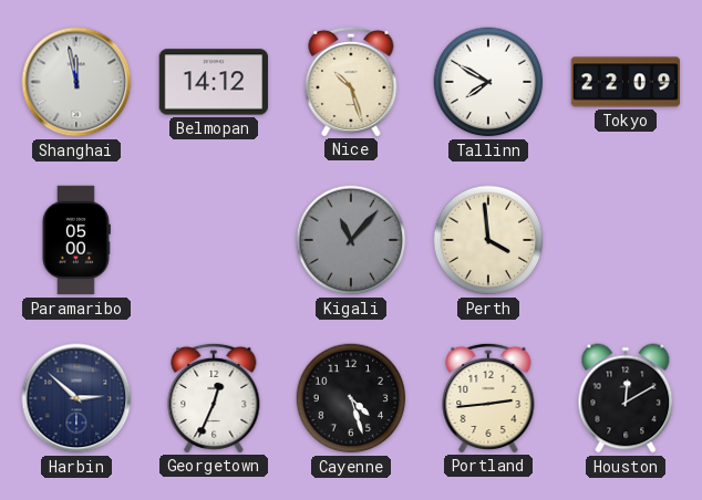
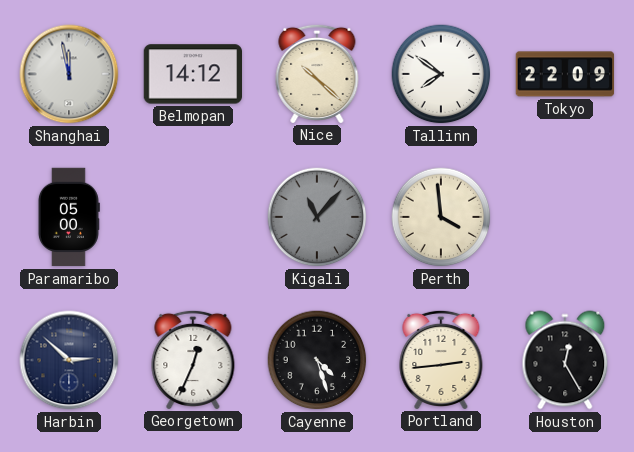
Nice: 10:27 -> 10:22
Tallinn: 7:50 -> 7:51
Houston: 12:10 -> 12:25
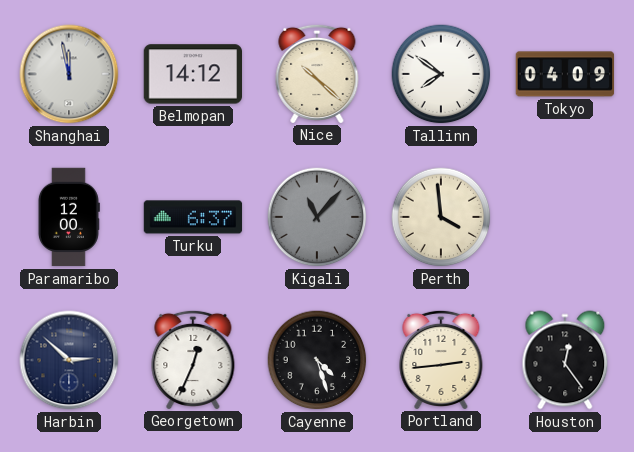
Tokyo: 22:09 -> 04:09
Paramaribo: 05:00 -> 12:00
Turku: none -> 6:37
Houston: 12:25 -> 12:24
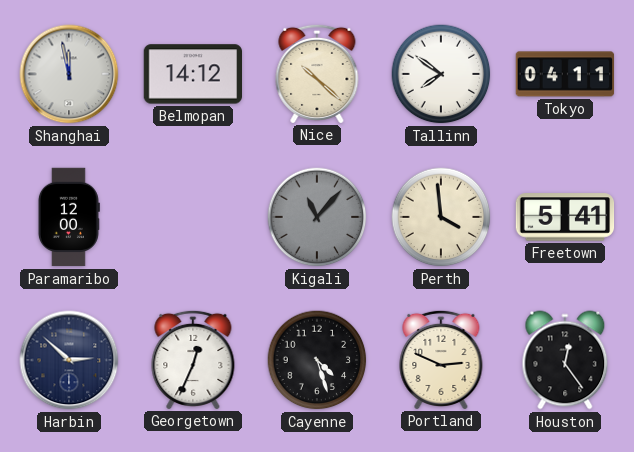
Tokyo: 04:09 -> 04:11
Turku: 6:37 -> none
Freetown: none -> 5:41
Portland: 2:44 -> 2:49
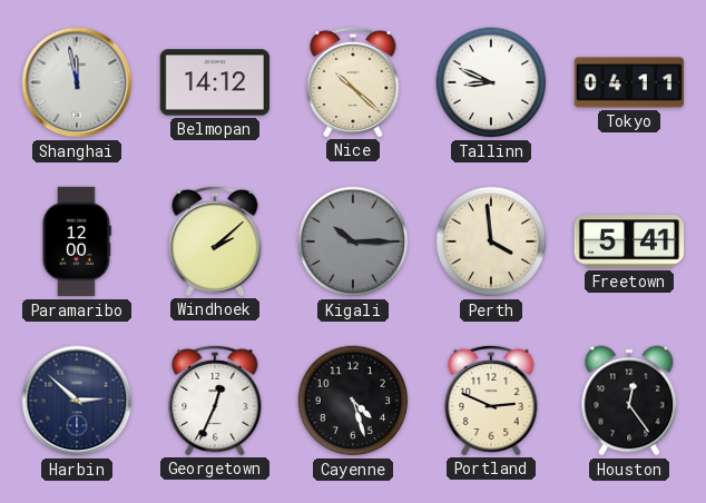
Tallinn: 7:51 -> 8:49
Windhoek: none -> 2:08
Kigali: 11:07 -> 10:15
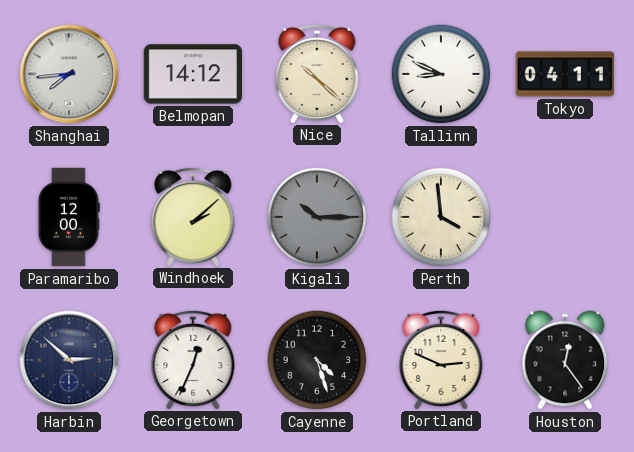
Shanghai: 11:58 -> 7:44
Freetown: 5:41 -> none
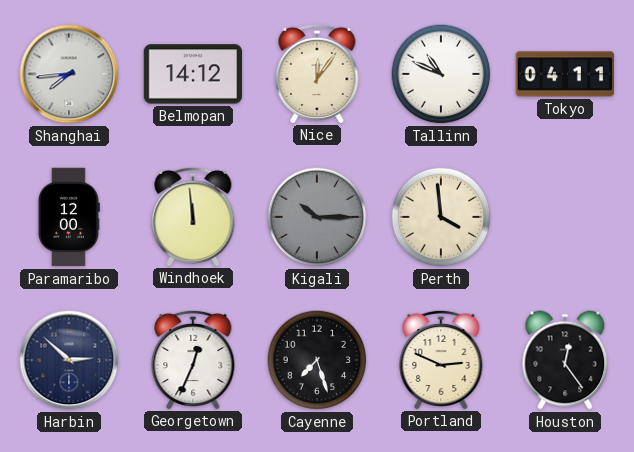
Nice: 10:22 -> 12:06
Tallinn: 8:49 -> 10:49
Windhoek: 2:08 -> 11:59
Cayenne: 4:27 -> 7:27
